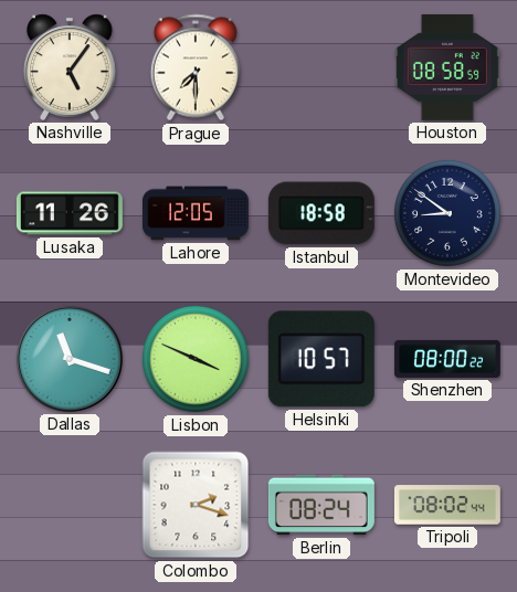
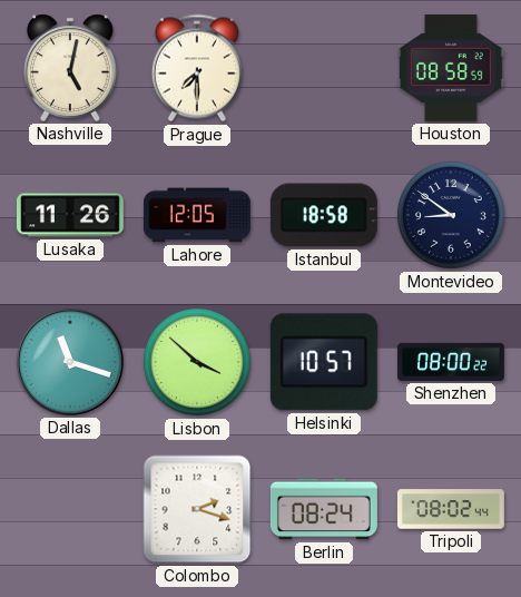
Nashville: 5:06 -> 5:02
Lisbon: 3:49 -> 3:52
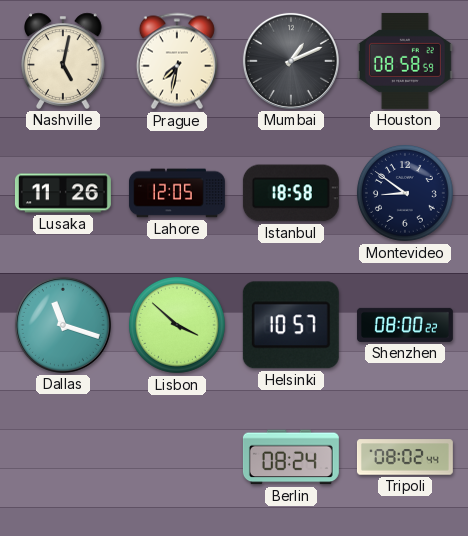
Prague: 7:30 -> 7:32
Mumbai: none -> 1:11
Colombo: 2:18 -> none
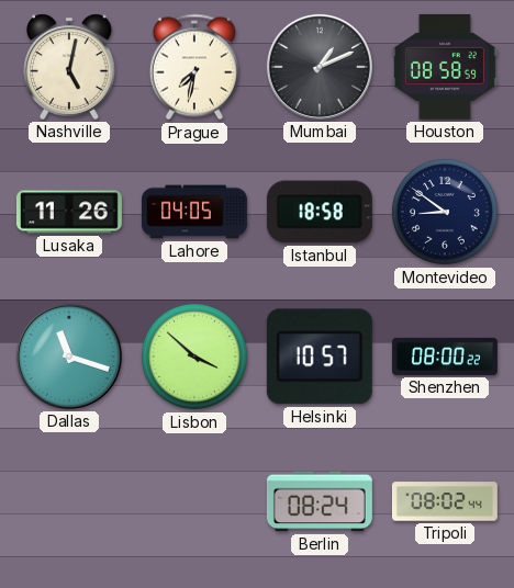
Lahore: 12:05 -> 04:05
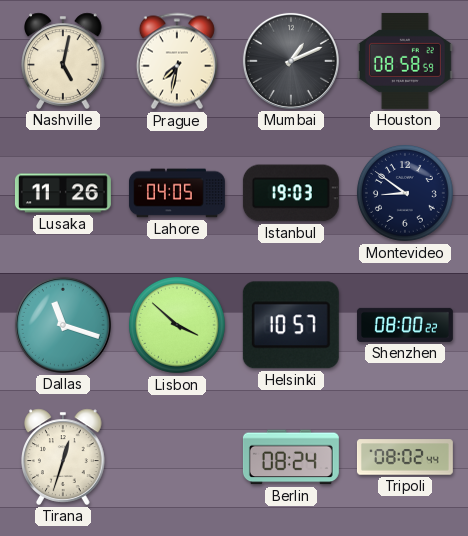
Istanbul: 18:58 -> 19:03
Tirana: none -> 12:33
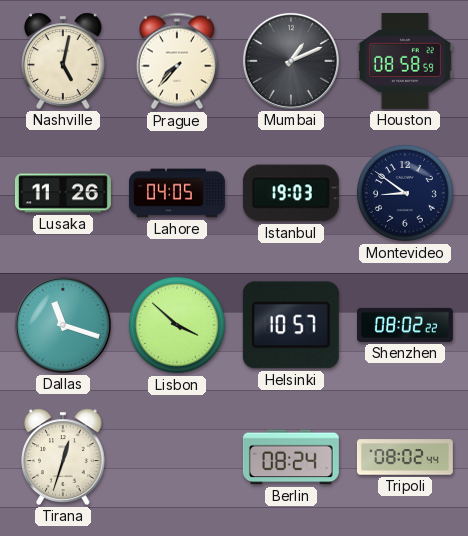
Prague: 7:32 -> 7:37
Shenzhen: 08:00 -> 08:02
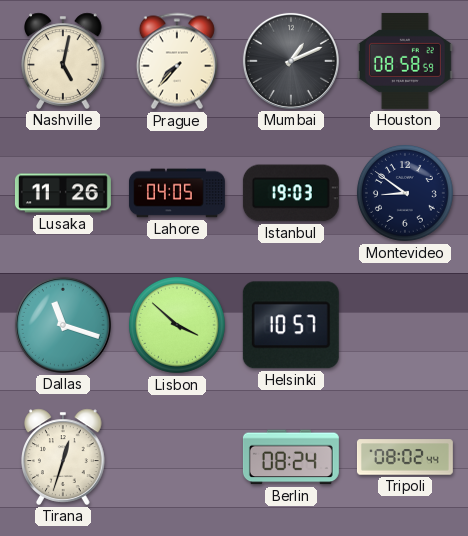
Shenzhen: 08:02 -> none
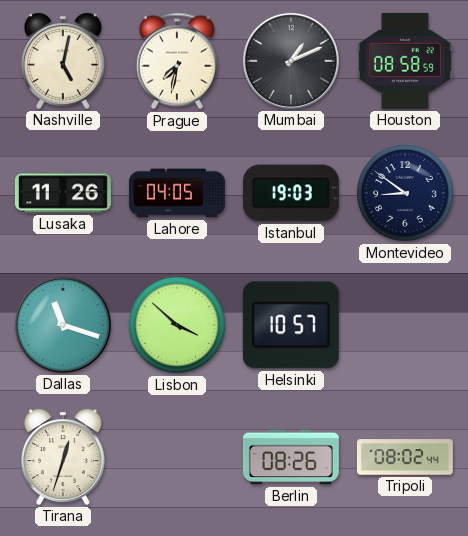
Prague: 7:37 -> 7:32
Berlin: 08:24 -> 08:26
